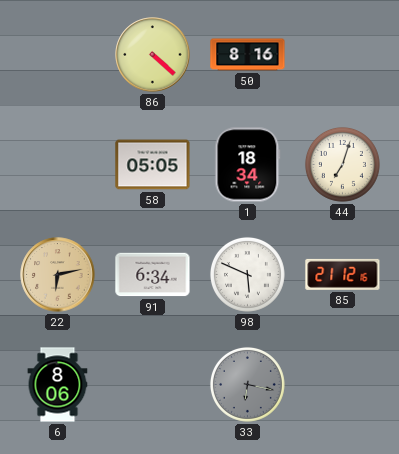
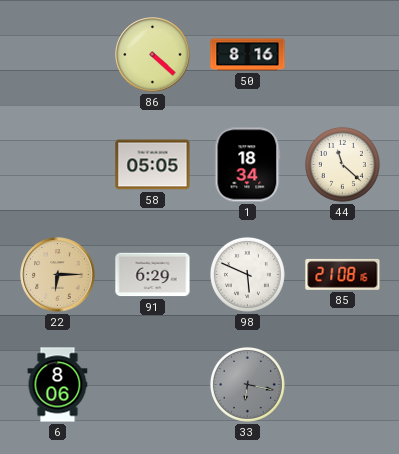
44: 7:03 -> 11:22
22: 6:13 -> 6:15
91: 6:34 -> 6:29
85: 21:12 -> 21:08
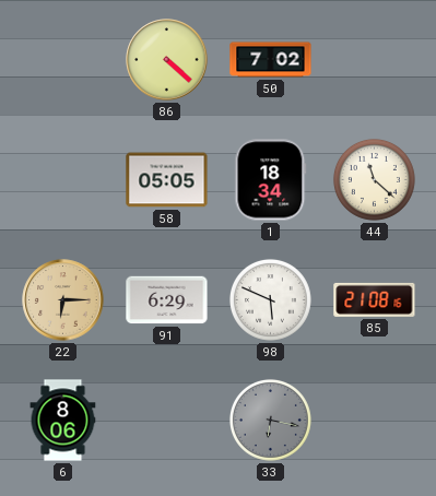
50: 8:16 -> 7:02
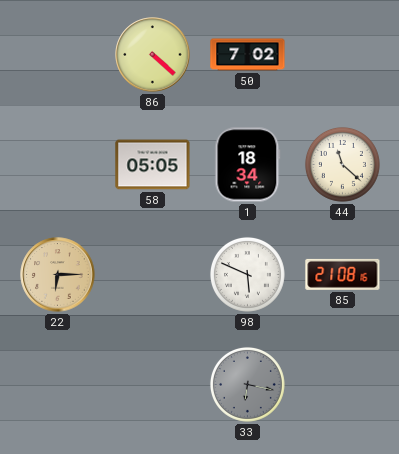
91: 6:29 -> none
6: 8:06 -> none
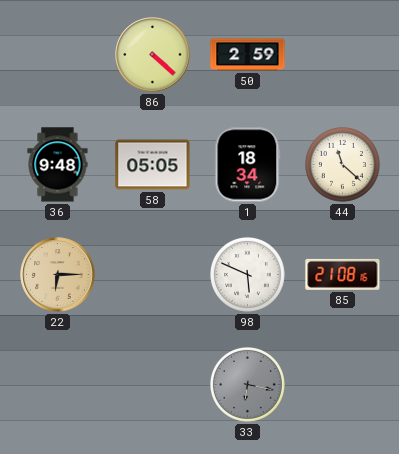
50: 7:02 -> 2:59
36: none -> 9:48
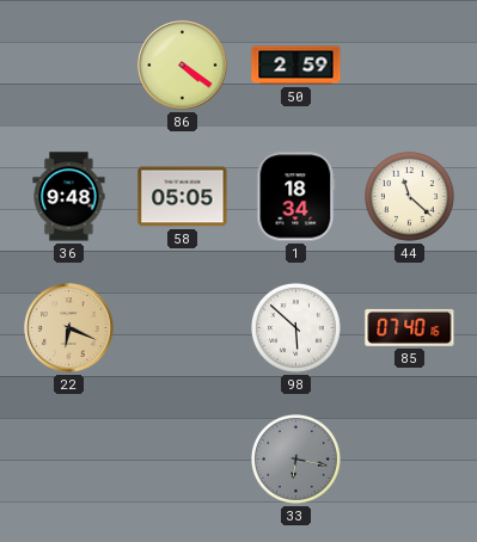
86: 4:22 -> 4:21
22: 6:15 -> 6:19
98: 5:49 -> 5:52
85: 21:08 -> 07:40
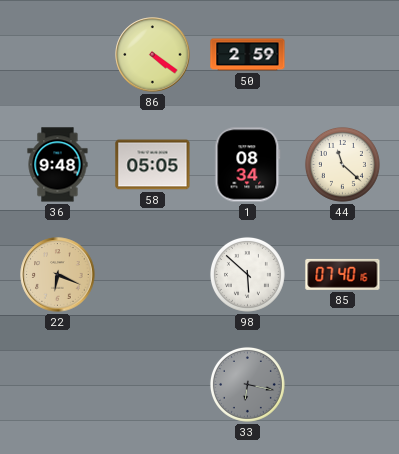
1: 18:34 -> 08:34
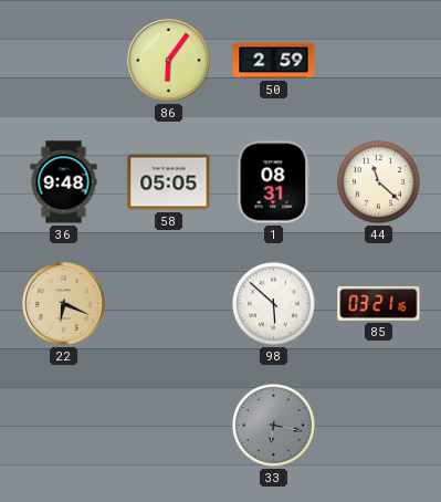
86: 4:21 -> 6:06
1: 08:34 -> 08:31
85: 07:40 -> 03:21
